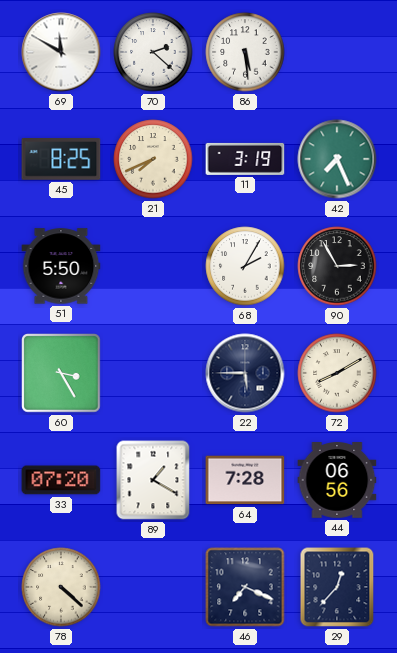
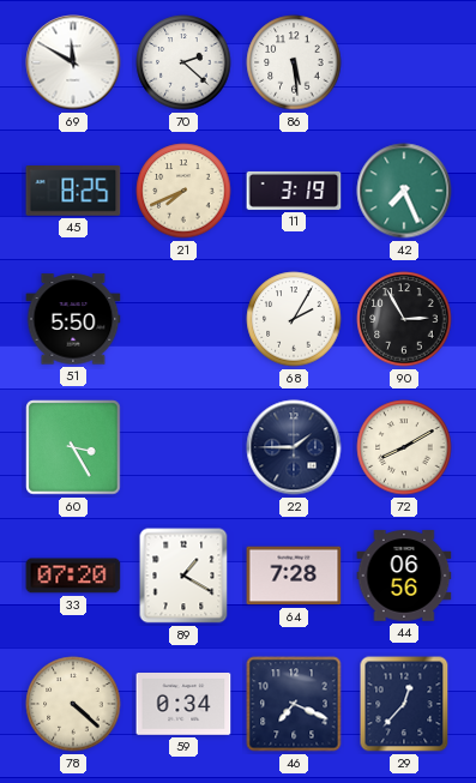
22: 5:45 -> 1:45
59: none -> 0:34
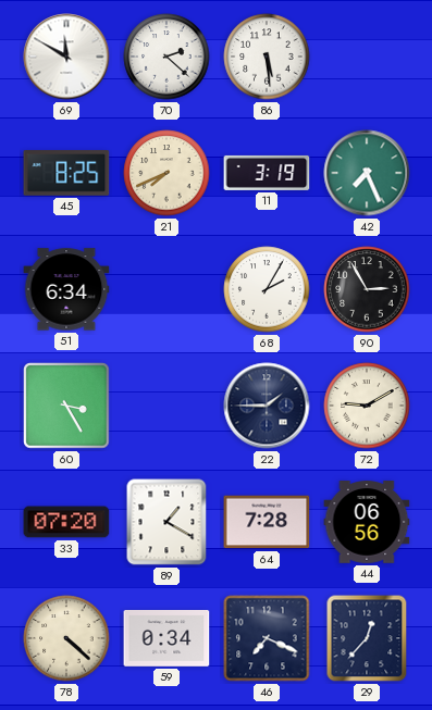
51: 5:50 -> 6:34
72: 8:10 -> 9:10
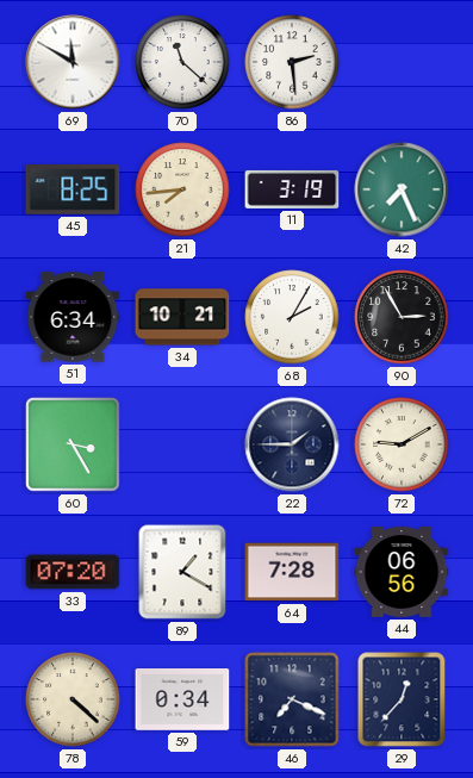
70: 2:22 -> 11:22
86: 5:29 -> 2:29
21: 7:41 -> 7:44
34: none -> 10:21
